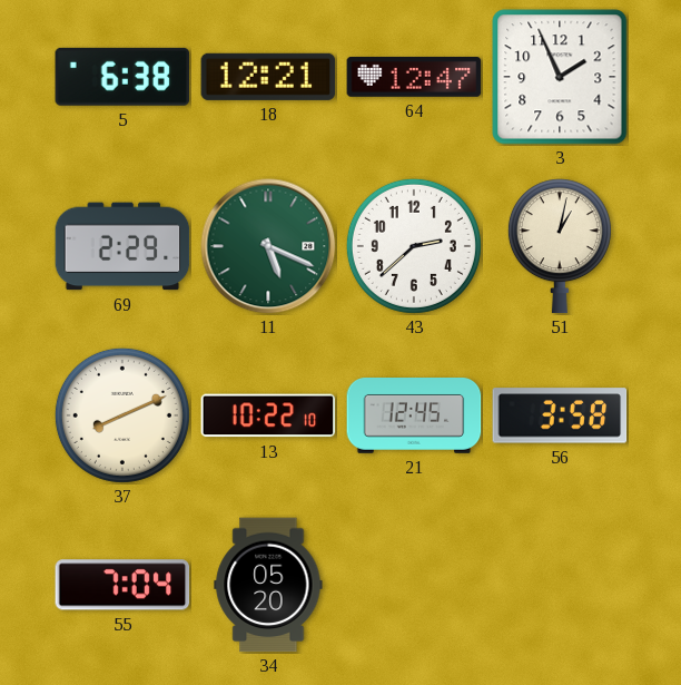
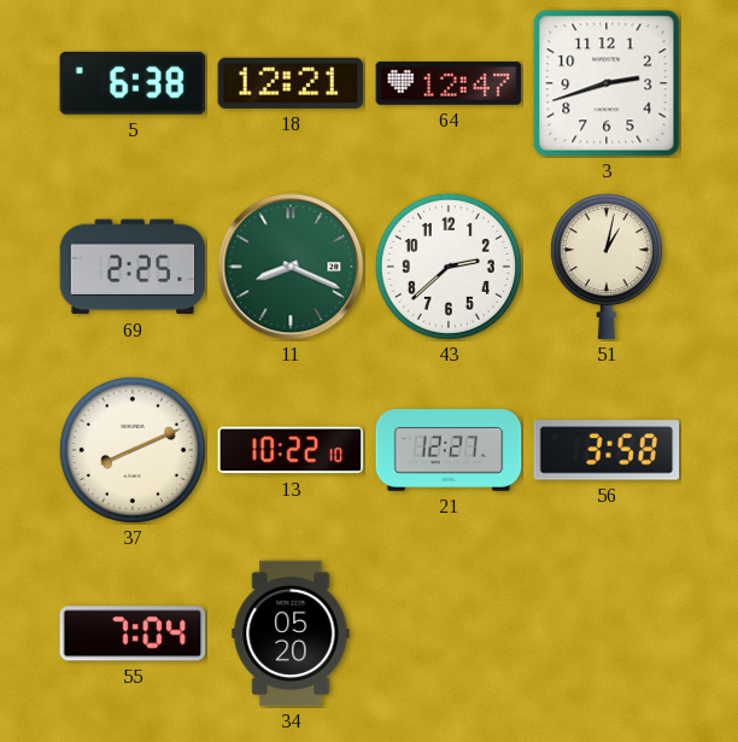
3: 1:56 -> 2:42
69: 2:29 -> 2:25
11: 5:19 -> 8:19
21: 12:45 -> 12:27
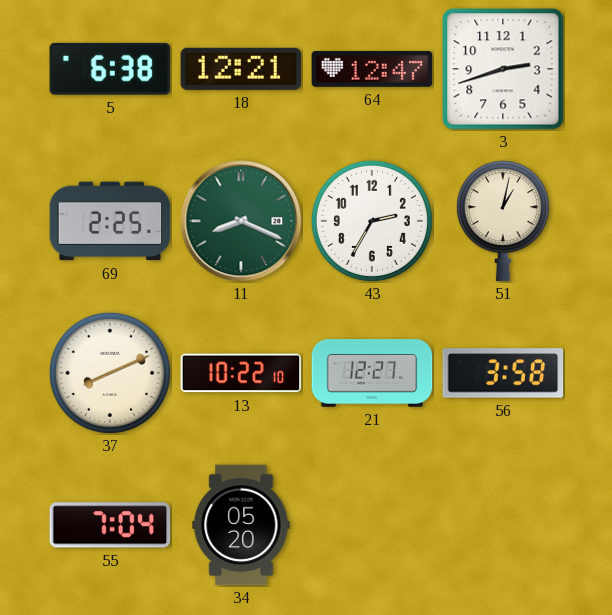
43: 2:38 -> 2:35
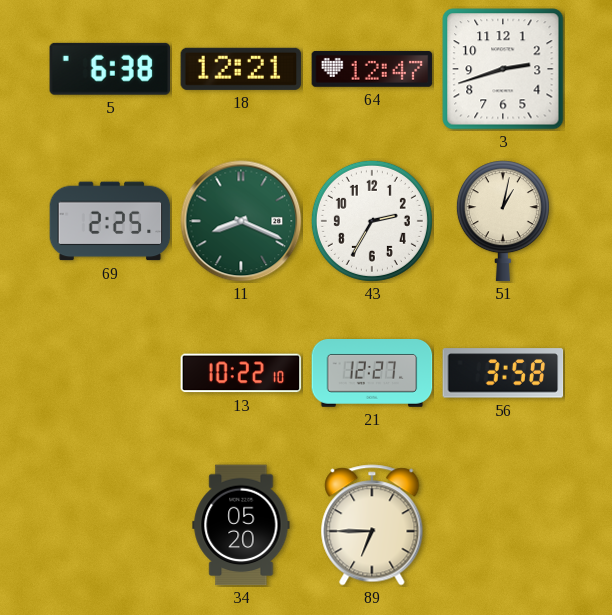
37: 8:11 -> none
55: 7:04 -> none
89: none -> 6:45
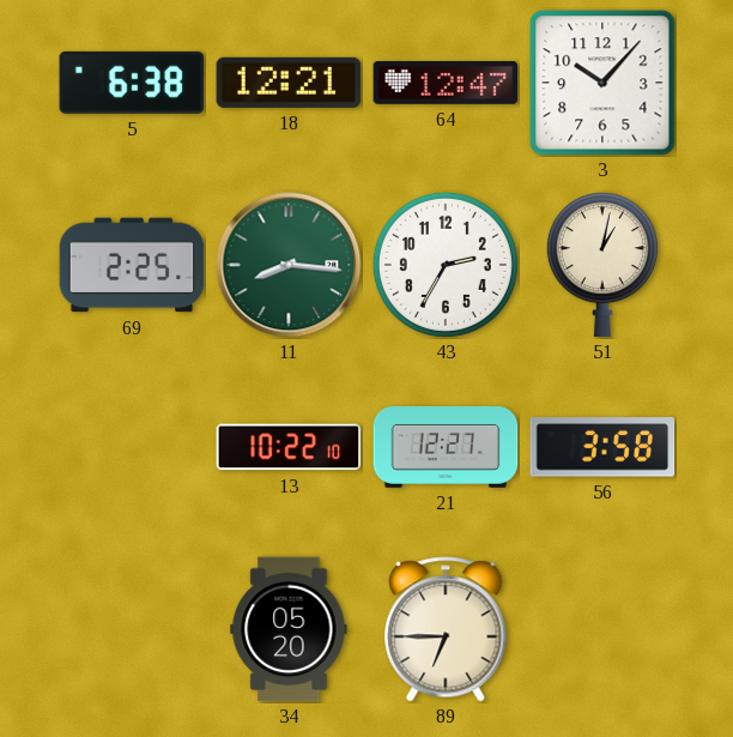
3: 2:42 -> 10:07
11: 8:19 -> 8:16
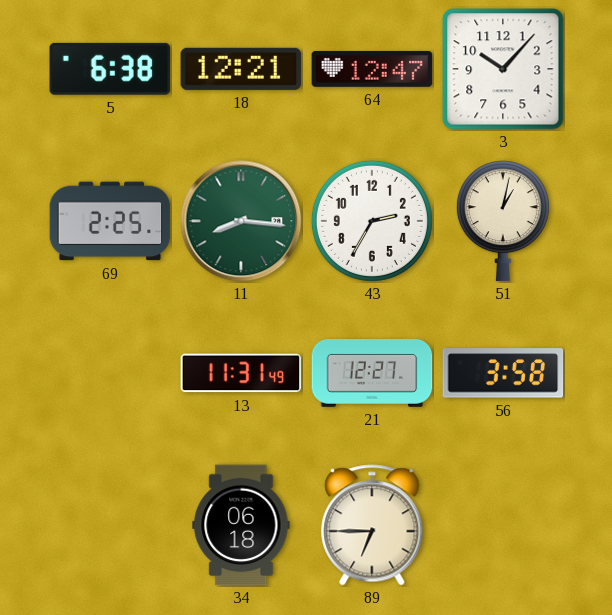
13: 10:22 -> 11:31
34: 05:20 -> 06:18
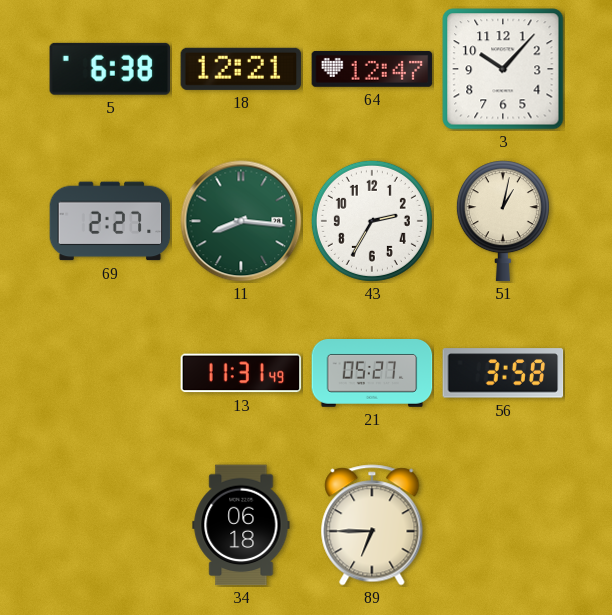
69: 2:25 -> 2:27
21: 12:27 -> 05:27
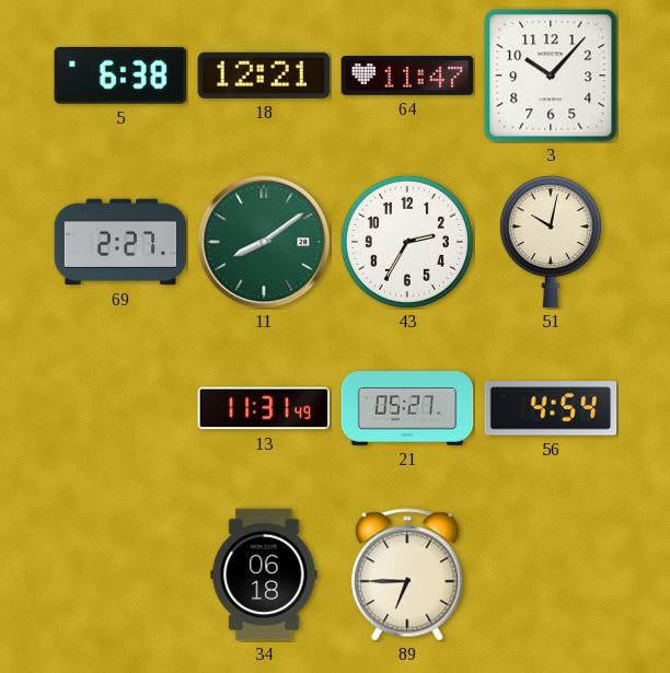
64: 12:47 -> 11:47
11: 8:16 -> 8:09
51: 1:02 -> 10:02
56: 3:58 -> 4:54
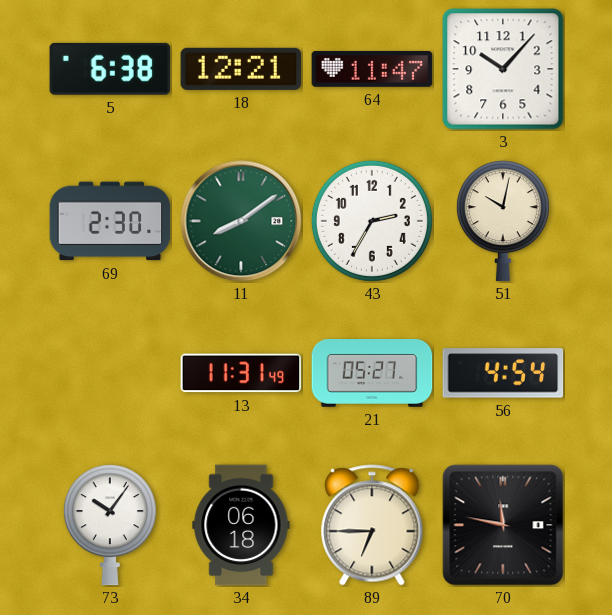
69: 2:27 -> 2:30
73: none -> 10:06
70: none -> 11:47
